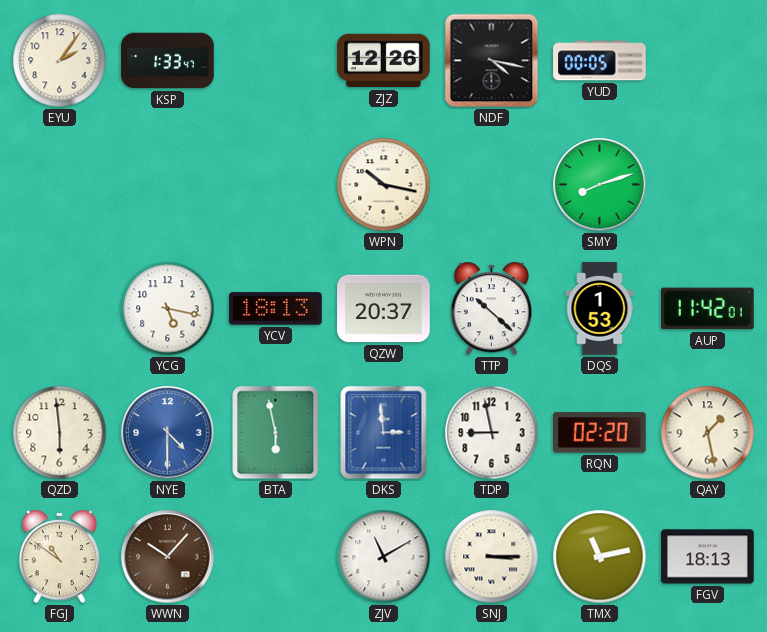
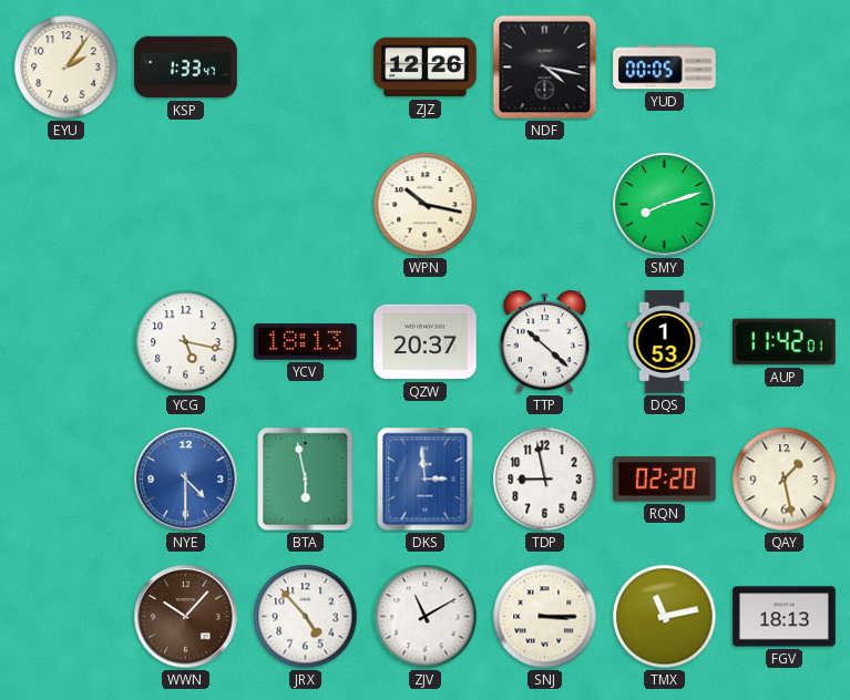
QZD: 5:59 -> none
FGJ: 10:51 -> none
JRX: none -> 4:53
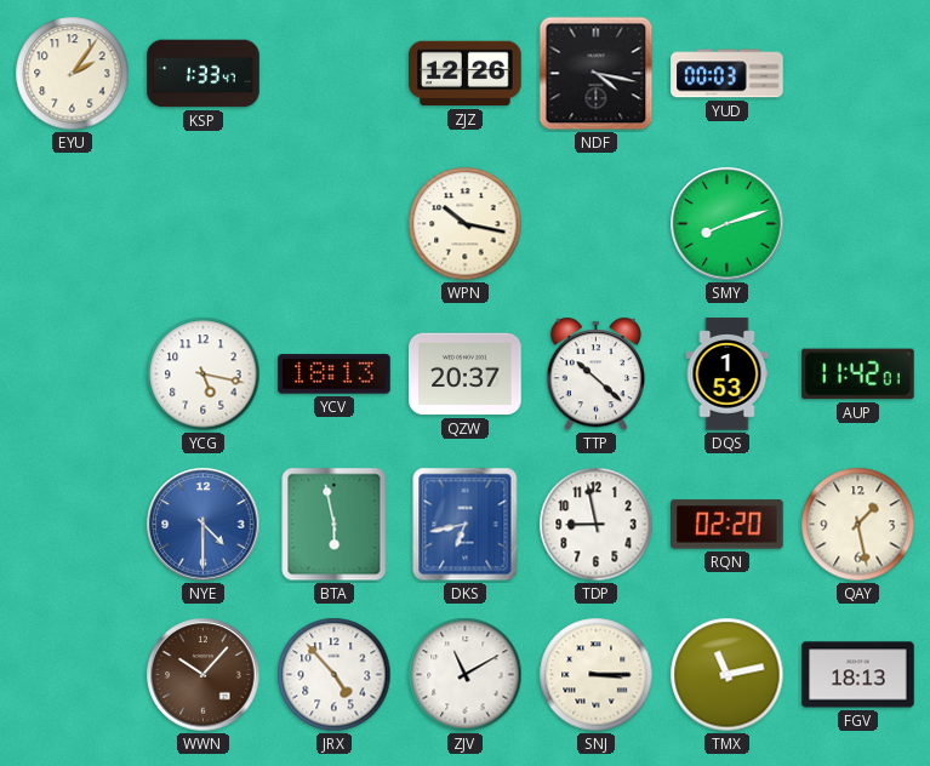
YUD: 00:05 -> 00:03
DKS: 2:59 -> 6:43
